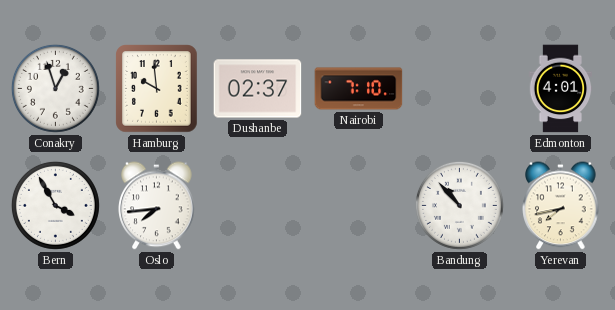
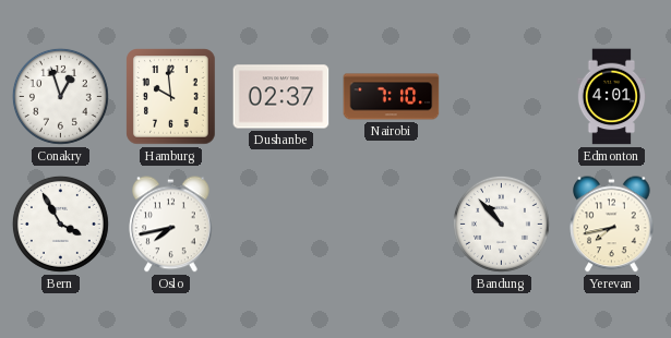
Oslo: 7:44 -> 7:43
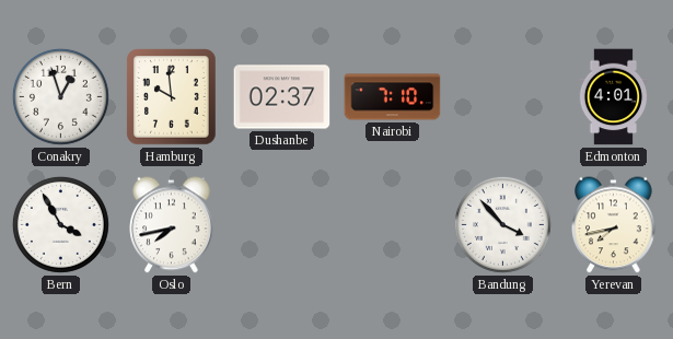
Bandung: 10:53 -> 3:53
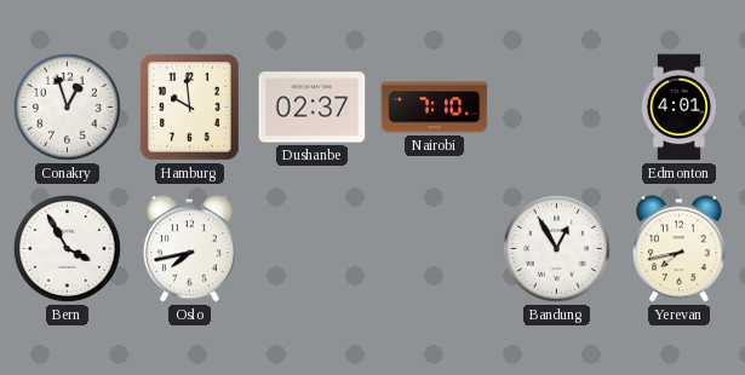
Bandung: 3:53 -> 12:55
